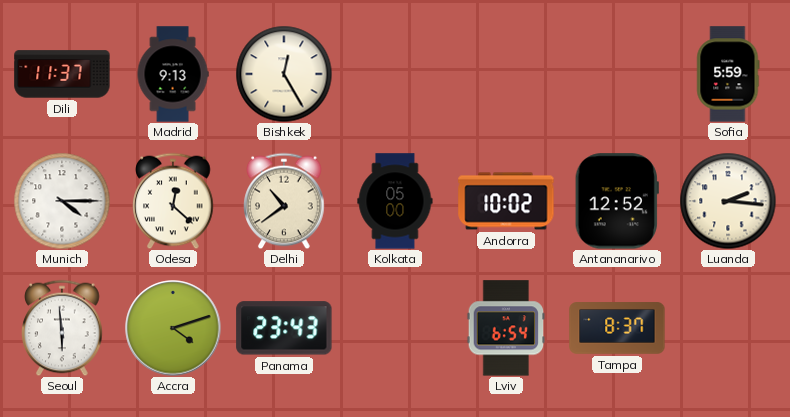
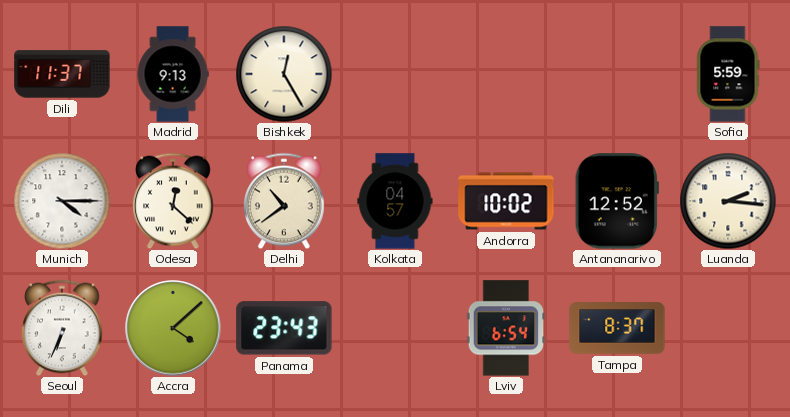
Kolkata: 05:00 -> 04:57
Seoul: 5:59 -> 6:34
Accra: 4:12 -> 4:08
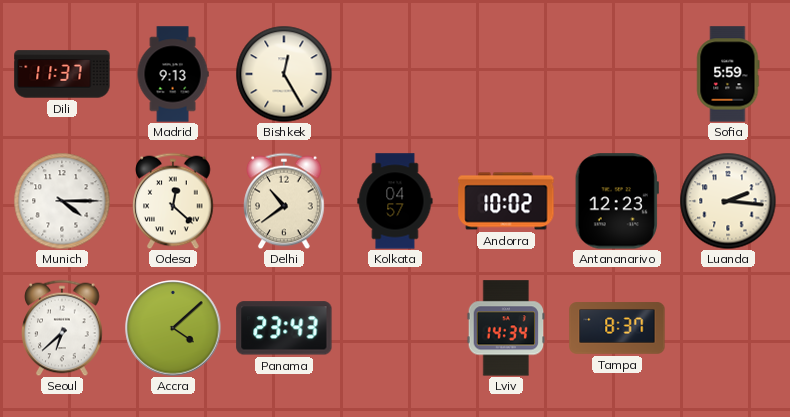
Antananarivo: 12:52 -> 12:23
Seoul: 6:34 -> 6:38
Lviv: 6:54 -> 14:34
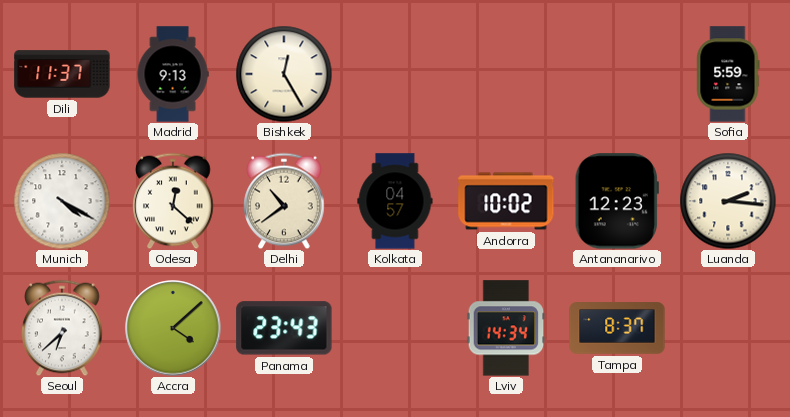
Munich: 4:15 -> 4:20
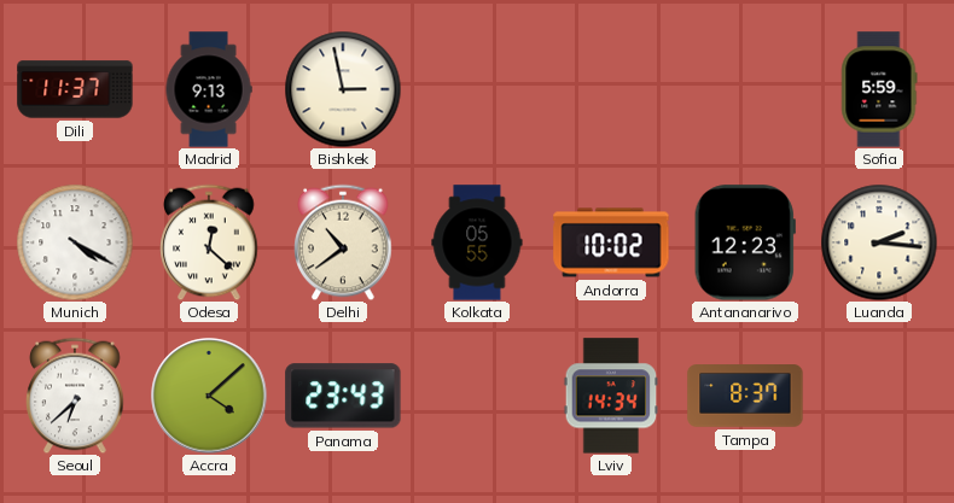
Bishkek: 12:25 -> 2:58
Kolkata: 04:57 -> 05:55
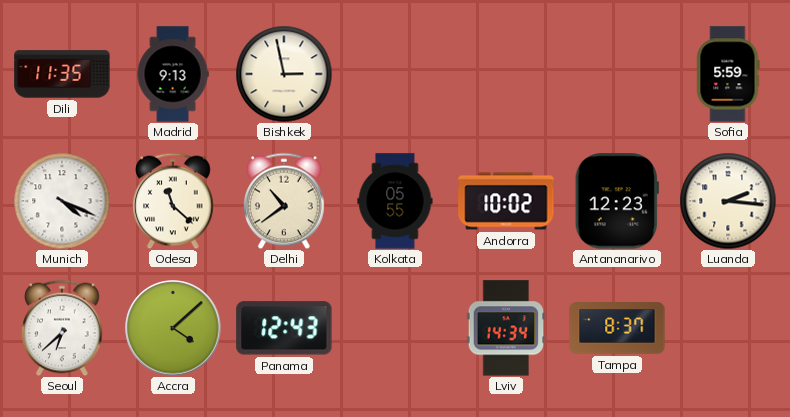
Dili: 11:37 -> 11:35
Munich: 4:20 -> 4:19
Odesa: 12:22 -> 11:22
Panama: 23:43 -> 12:43
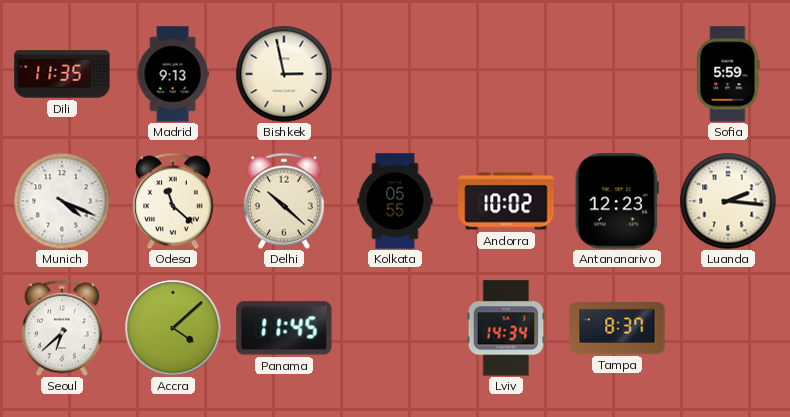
Delhi: 10:39 -> 10:22
Panama: 12:43 -> 11:45
